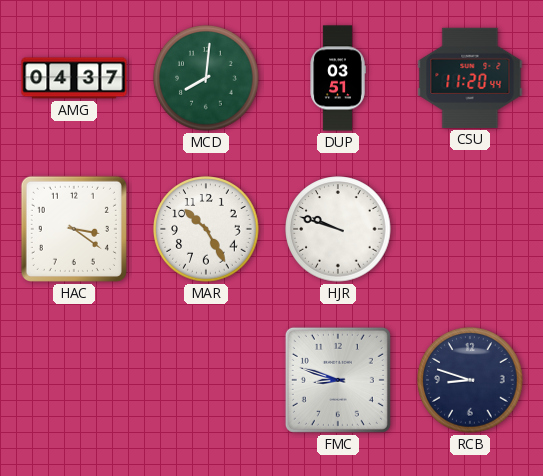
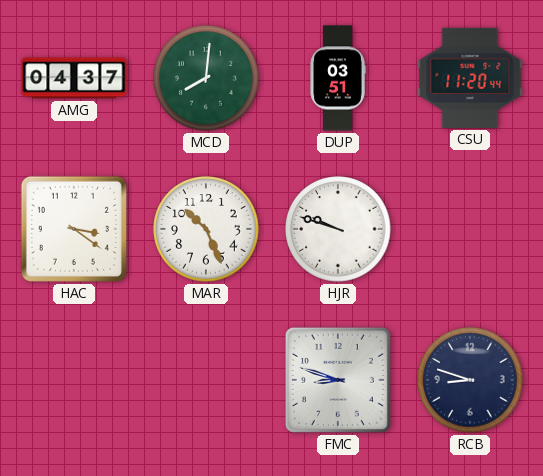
MAR: 10:25 -> 10:26
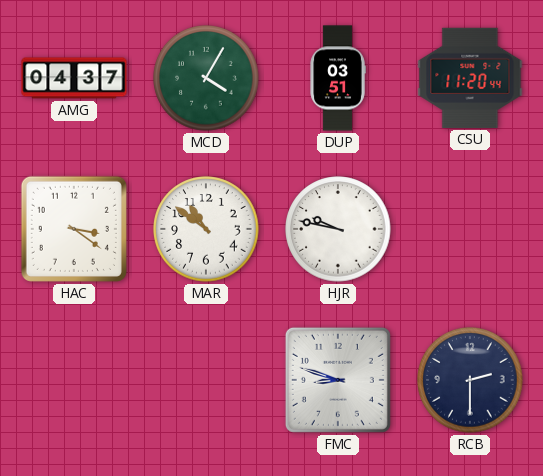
MCD: 8:01 -> 4:05
MAR: 10:26 -> 10:51
HJR: 9:48 -> 9:47
RCB: 8:48 -> 2:30
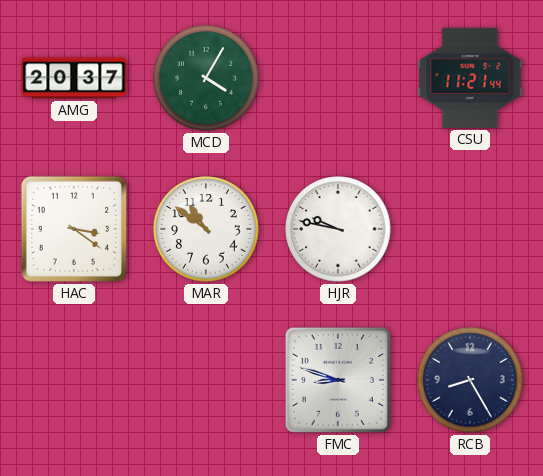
AMG: 04:37 -> 20:37
DUP: 03:51 -> none
CSU: 11:20 -> 11:21
RCB: 2:30 -> 8:25
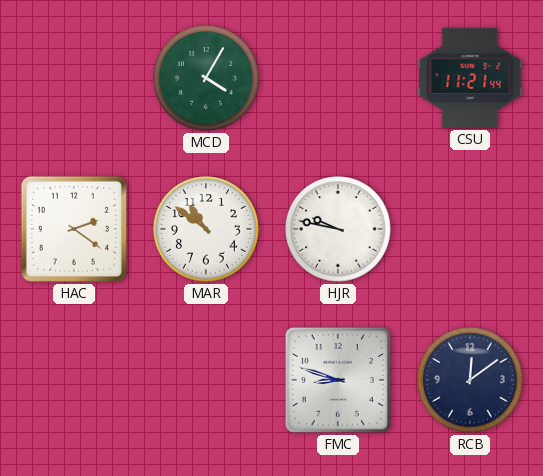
AMG: 20:37 -> none
HAC: 3:21 -> 2:21
RCB: 8:25 -> 12:09
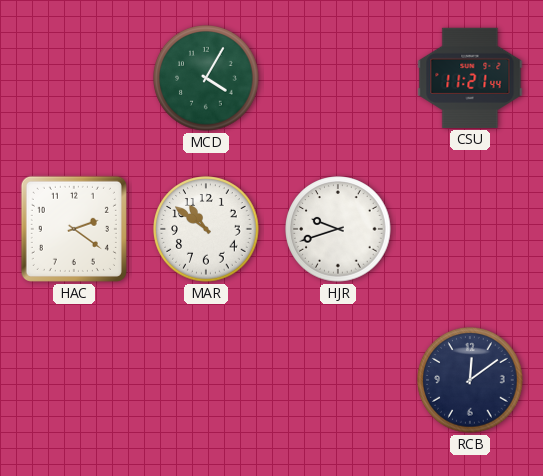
HJR: 9:47 -> 9:42
FMC: 8:48 -> none
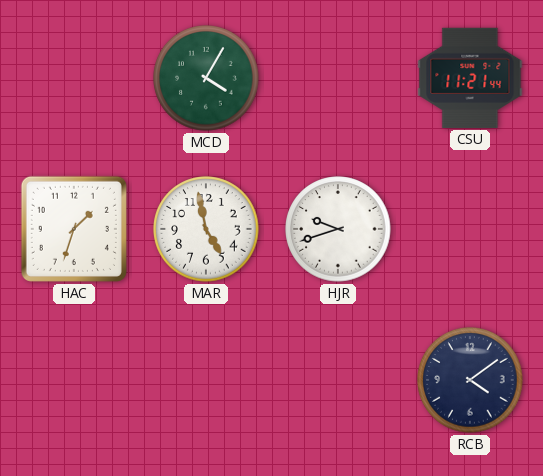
HAC: 2:21 -> 1:33
MAR: 10:51 -> 4:58
RCB: 12:09 -> 4:09
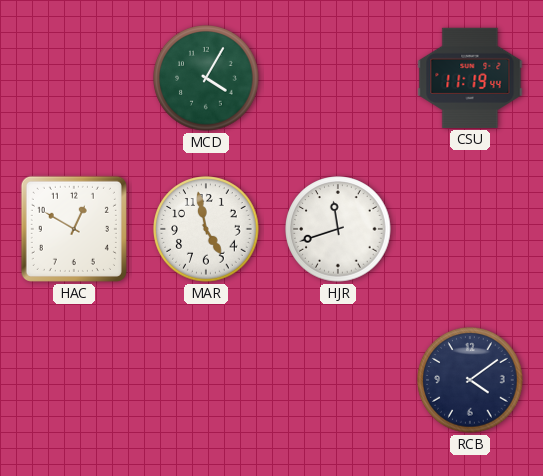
CSU: 11:21 -> 11:19
HAC: 1:33 -> 12:50
HJR: 9:42 -> 11:42
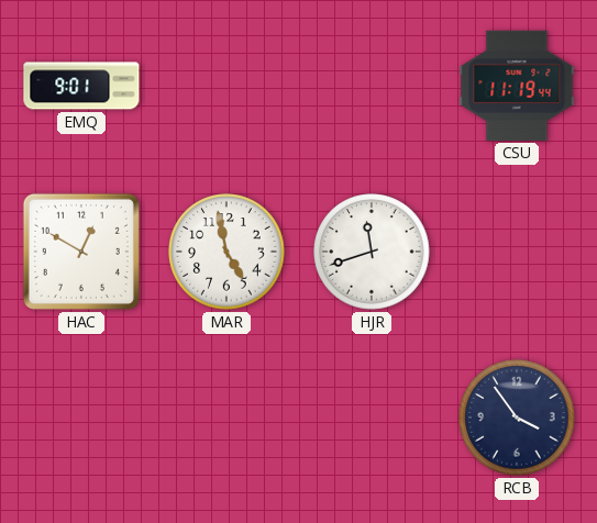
EMQ: none -> 9:01
MCD: 4:05 -> none
RCB: 4:09 -> 3:54
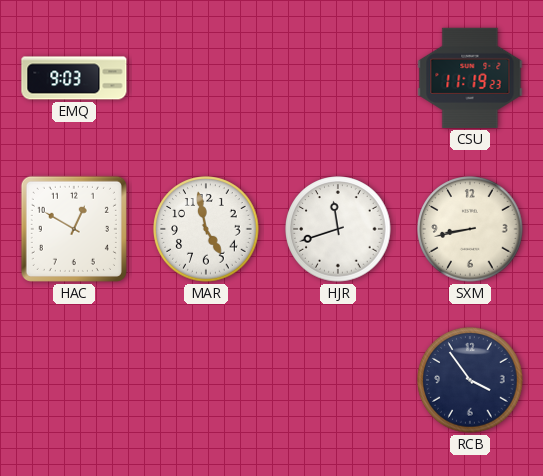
EMQ: 9:01 -> 9:03
CSU: 11:19:44 -> 11:19:23
SXM: none -> 8:43
